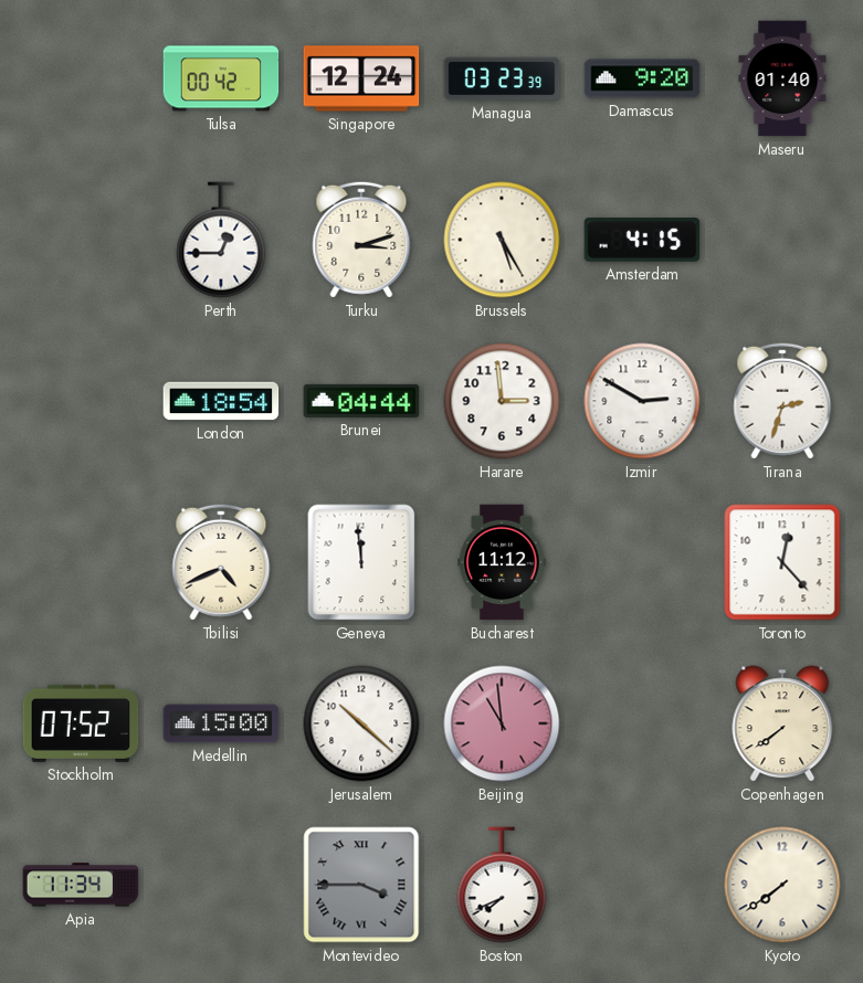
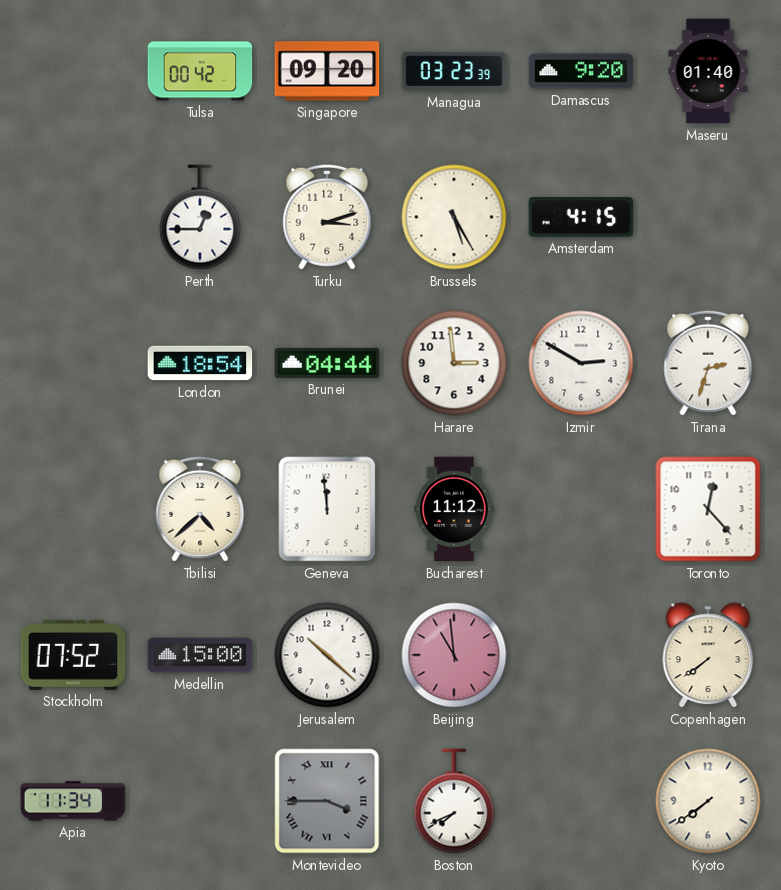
Singapore: 12:24 -> 09:20
Tbilisi: 4:41 -> 4:38
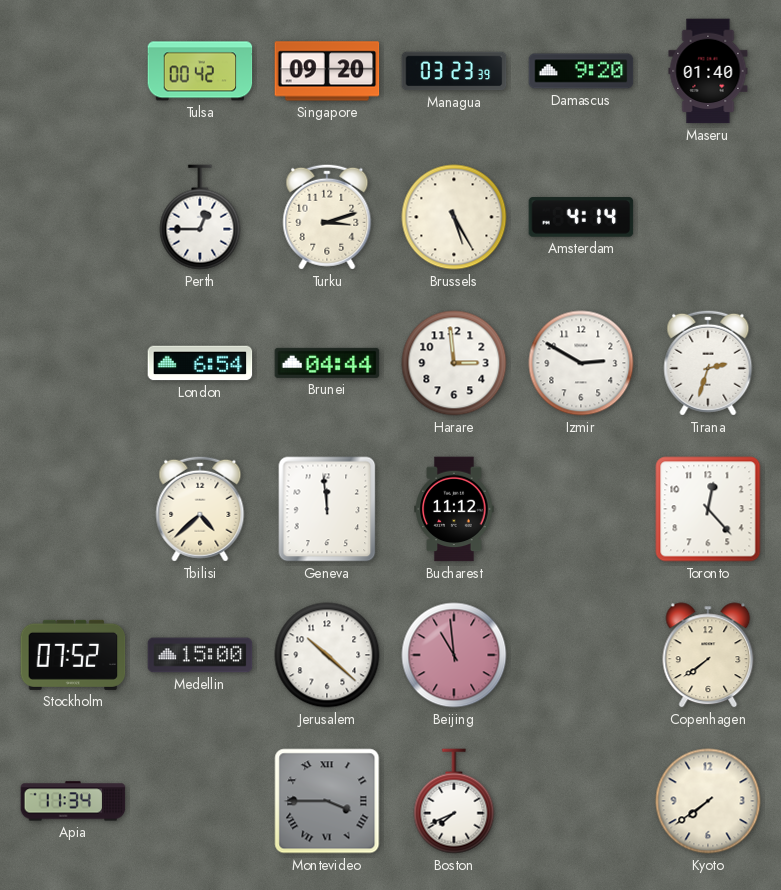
Amsterdam: 4:15 -> 4:14
London: 18:54 -> 6:54
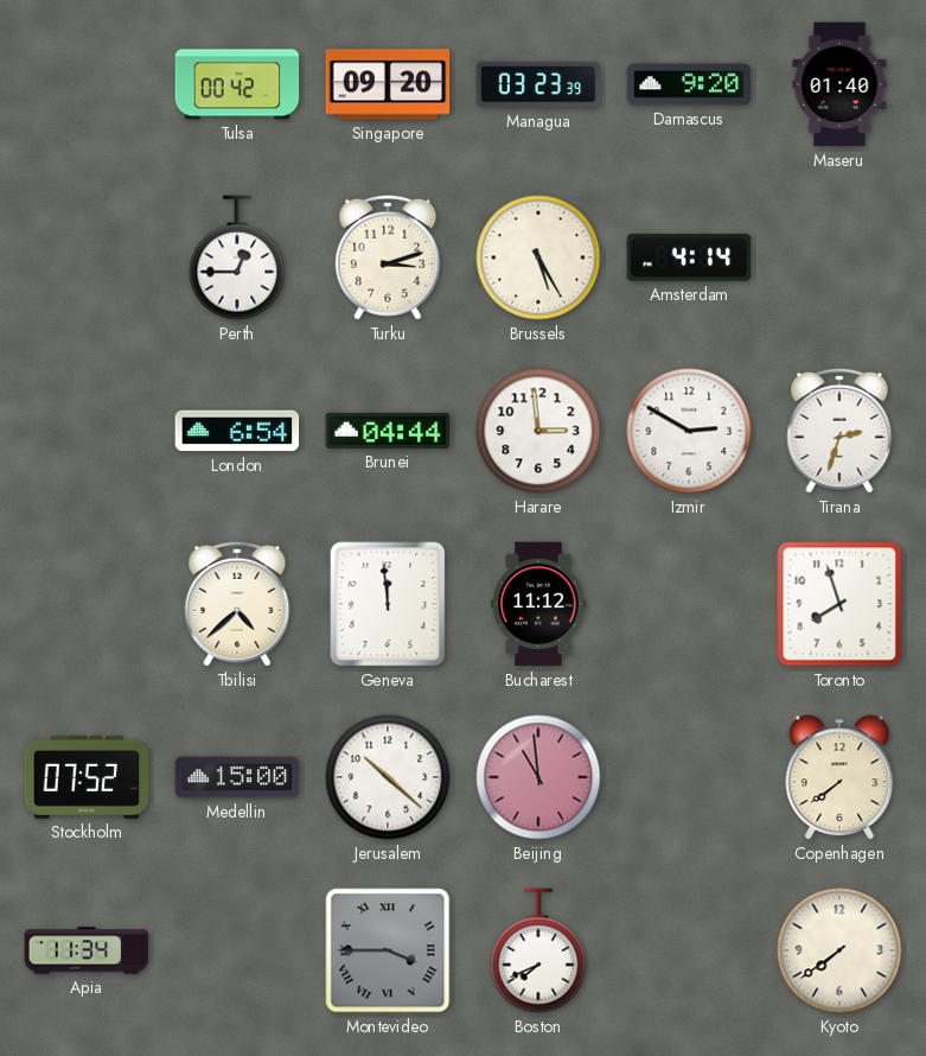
Toronto: 12:23 -> 7:57
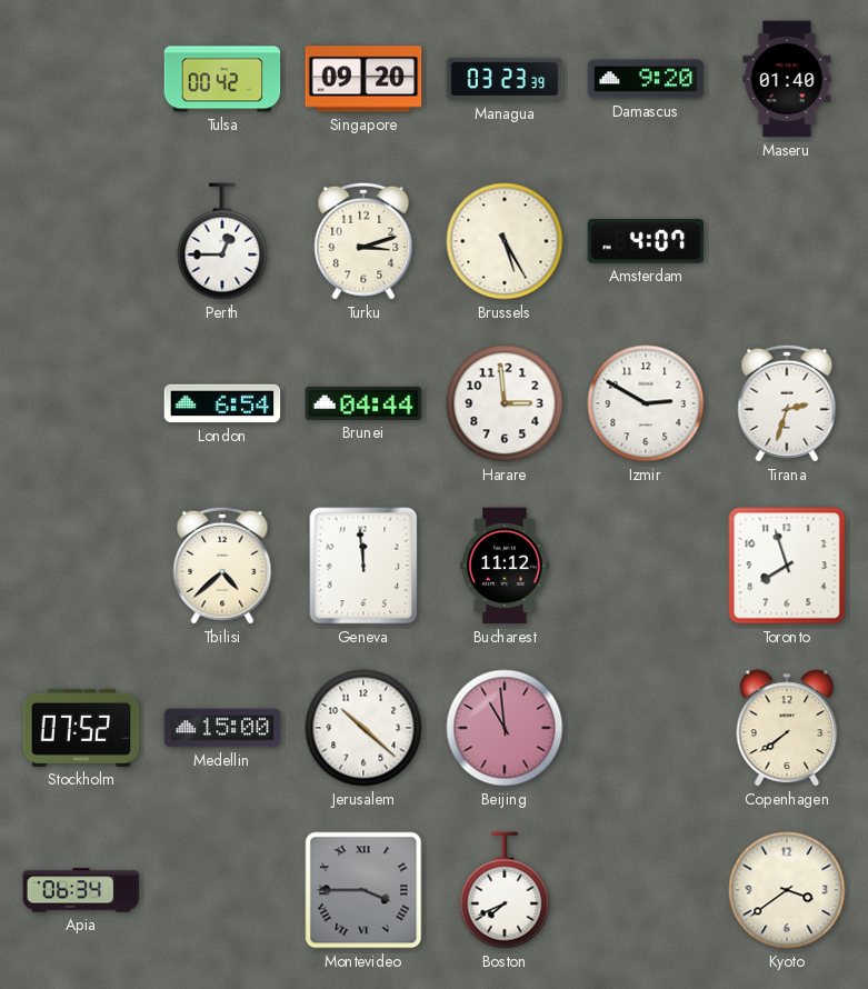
Amsterdam: 4:14 -> 4:07
Apia: 11:34 -> 06:34
Kyoto: 7:39 -> 3:39
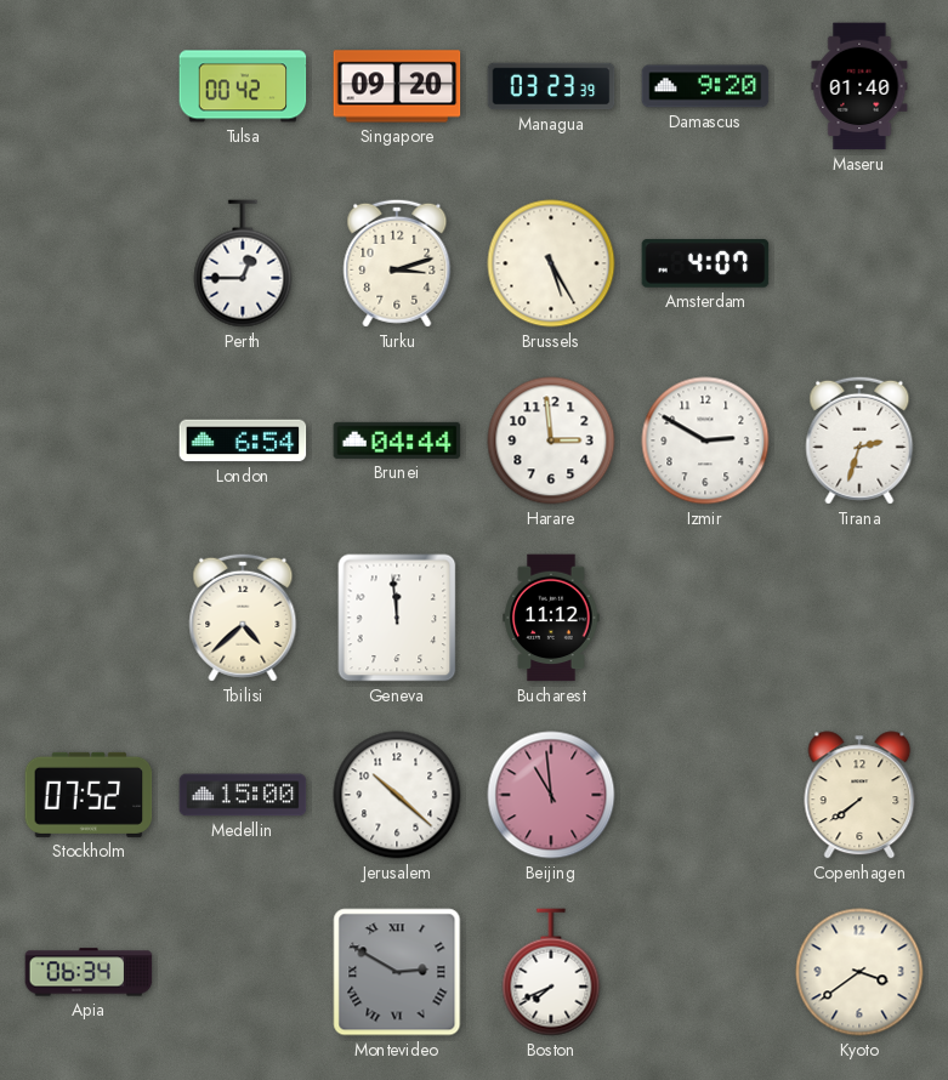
Toronto: 7:57 -> none
Montevideo: 3:45 -> 2:50
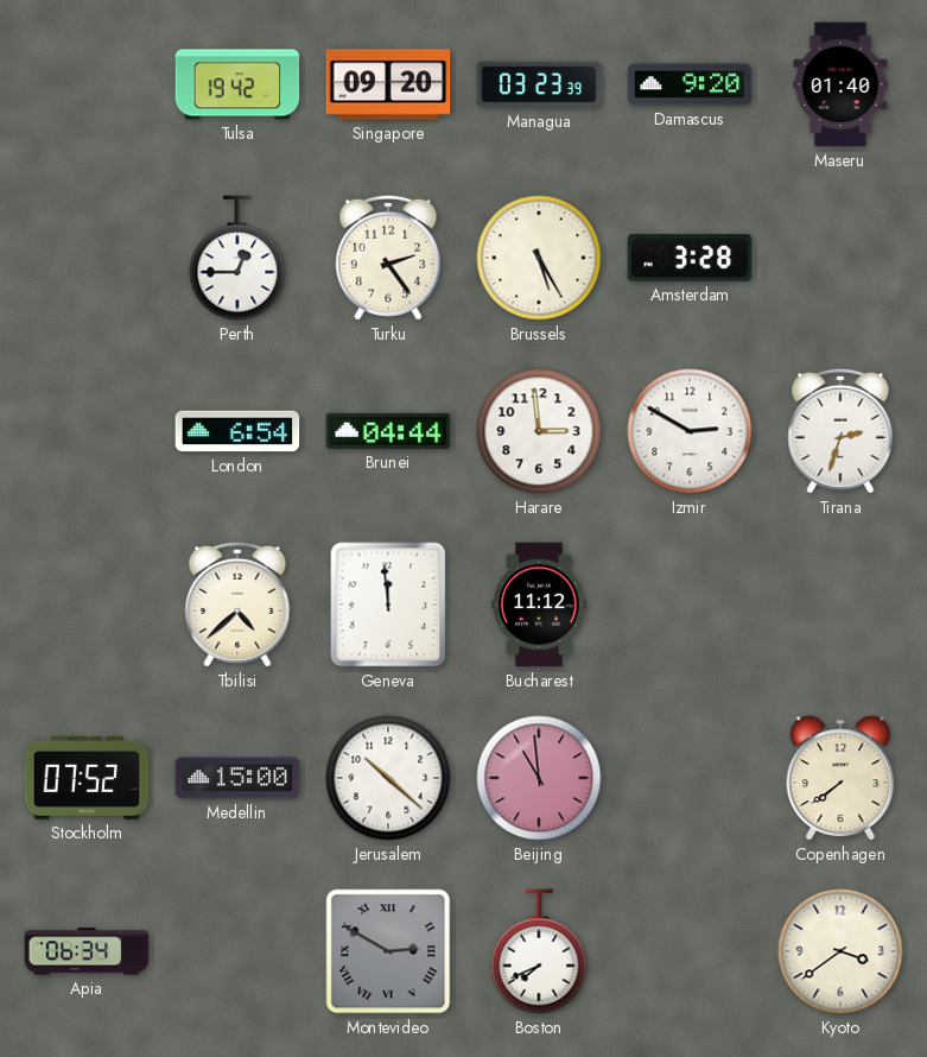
Tulsa: 00:42 -> 19:42
Turku: 3:12 -> 2:24
Amsterdam: 4:07 -> 3:28
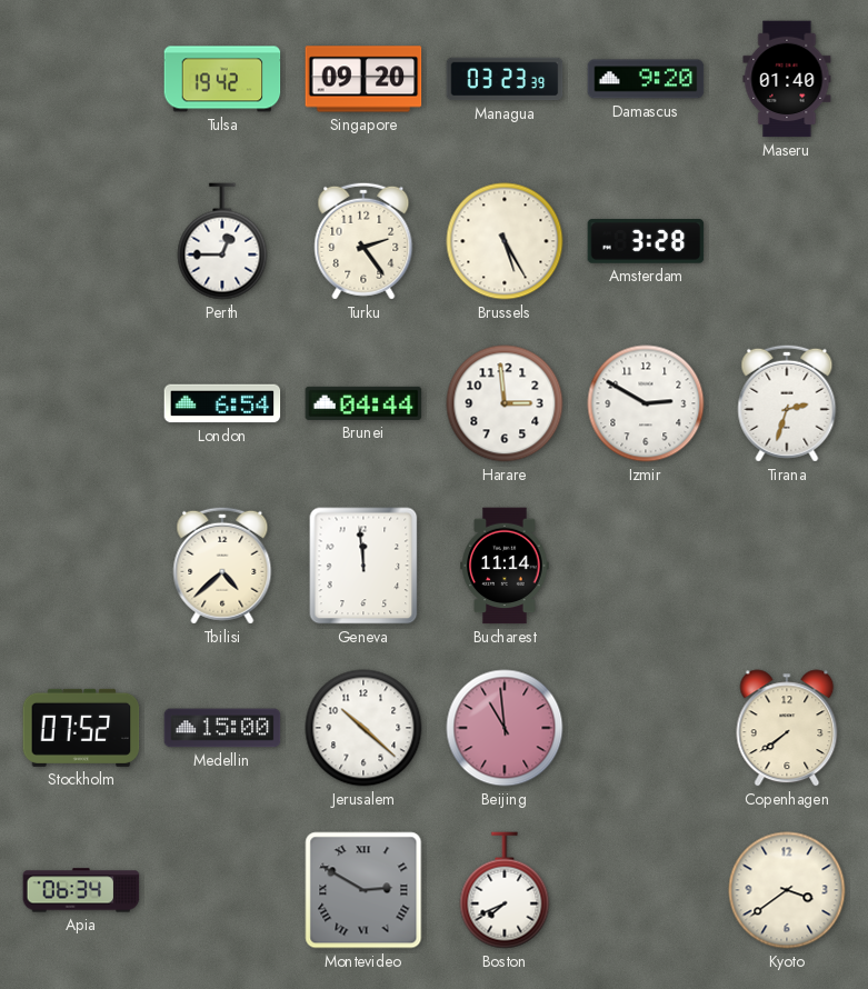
Bucharest: 11:12 -> 11:14
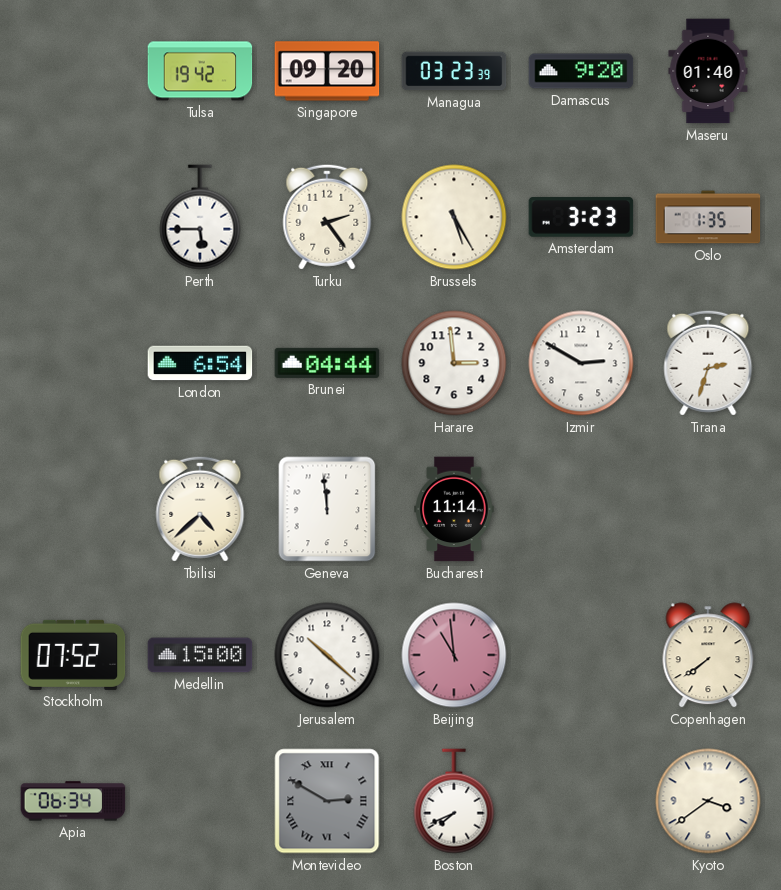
Perth: 12:45 -> 5:45
Amsterdam: 3:28 -> 3:23
Oslo: none -> 1:35
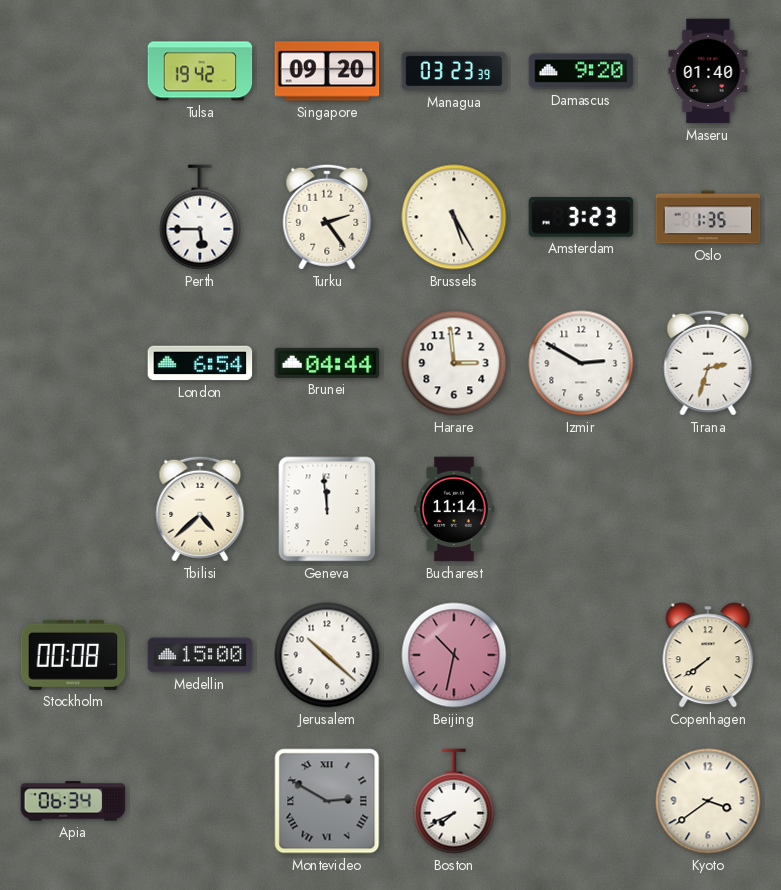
Stockholm: 07:52 -> 00:08
Beijing: 10:59 -> 10:32
